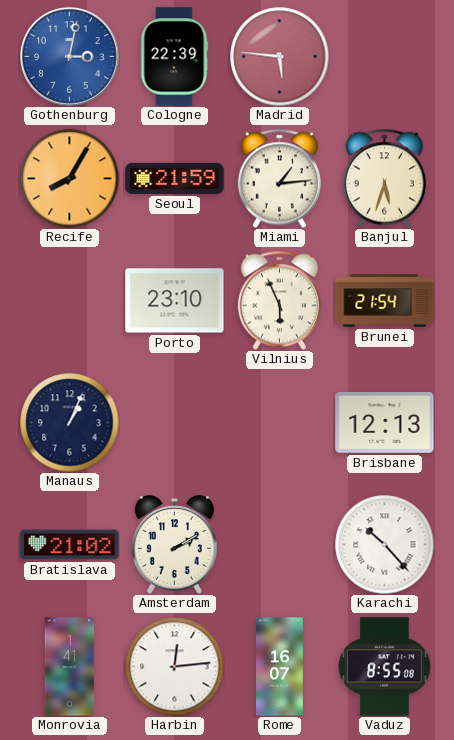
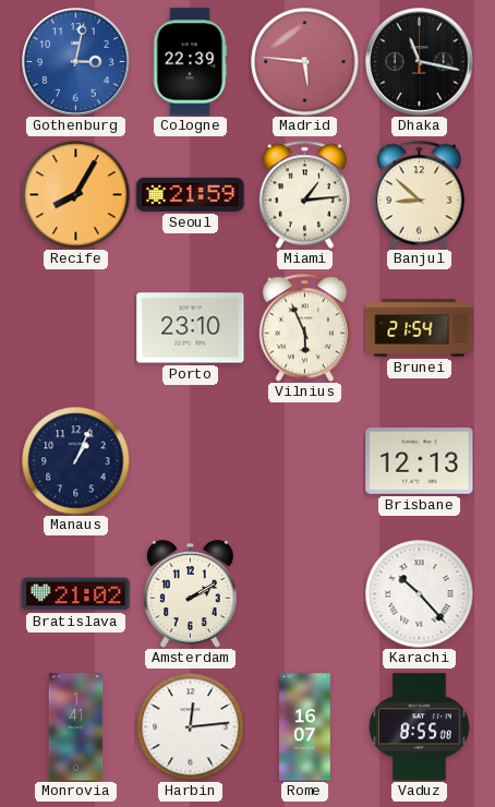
Dhaka: none -> 11:17
Banjul: 5:33 -> 8:52
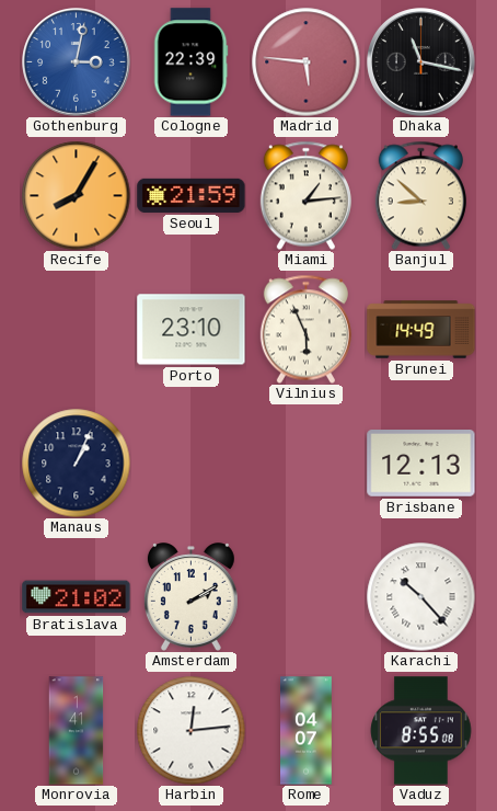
Brunei: 21:54 -> 14:49
Rome: 16:07 -> 04:07
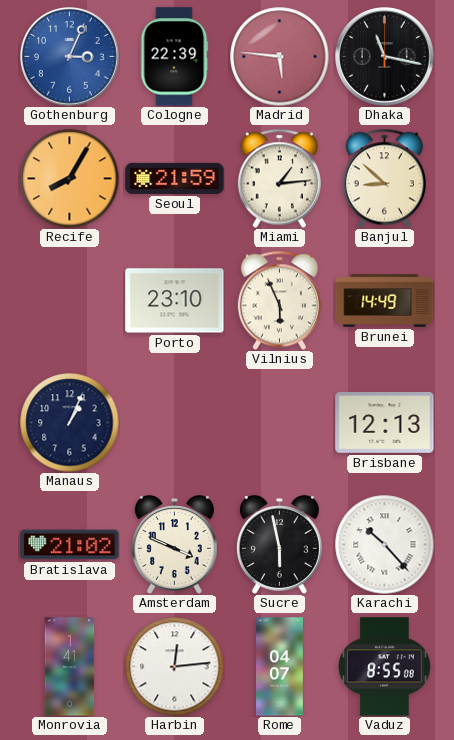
Gothenburg: 3:02 -> 3:04
Amsterdam: 2:10 -> 3:49
Sucre: none -> 5:58
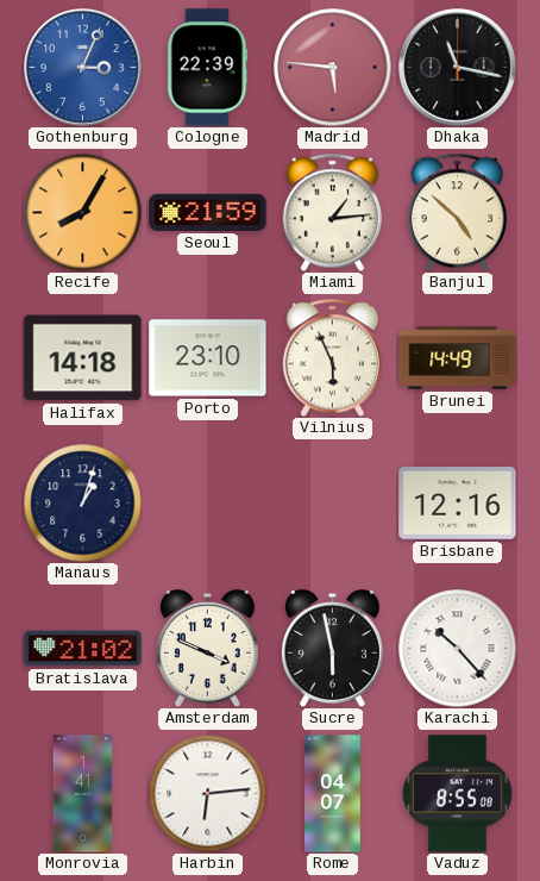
Banjul: 8:52 -> 4:52
Halifax: none -> 14:18
Manaus: 1:04 -> 1:03
Brisbane: 12:13 -> 12:16
Harbin: 12:14 -> 6:14
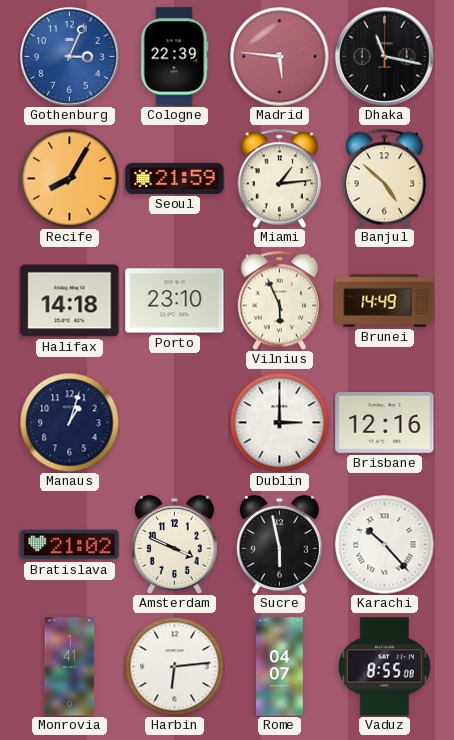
Dublin: none -> 3:00
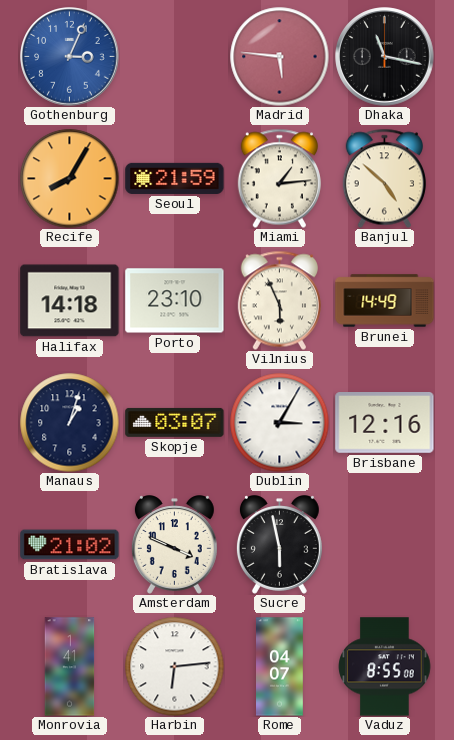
Cologne: 22:39 -> none
Skopje: none -> 03:07
Dublin: 3:00 -> 3:05
Karachi: 10:23 -> none
